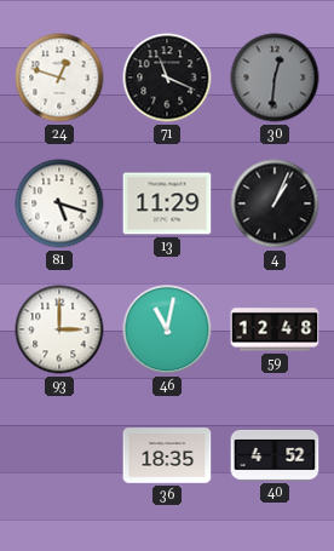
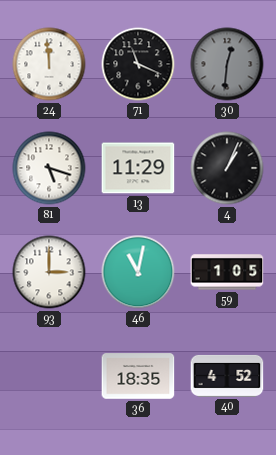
24: 12:48 -> 11:59
59: 12:48 -> 1:05
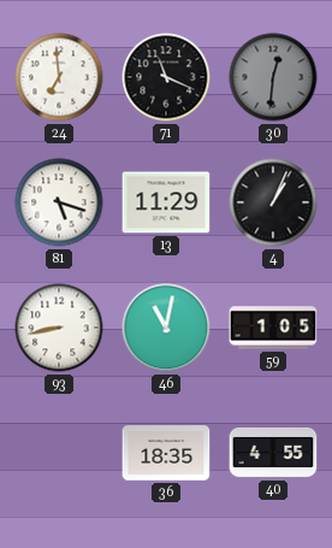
24: 11:59 -> 6:59
93: 3:00 -> 8:43
40: 4:52 -> 4:55
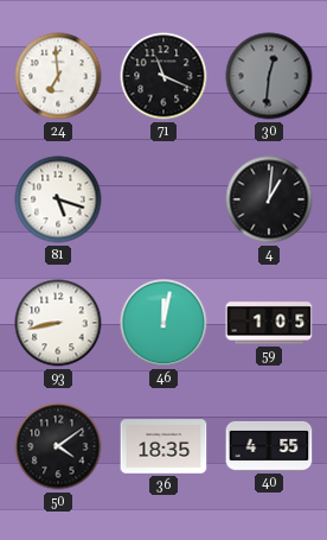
13: 11:29 -> none
4: 1:04 -> 1:01
46: 11:02 -> 12:02
50: none -> 4:09
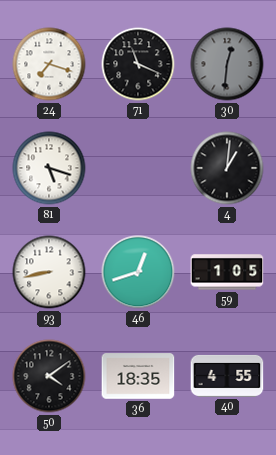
24: 6:59 -> 7:18
46: 12:02 -> 12:42
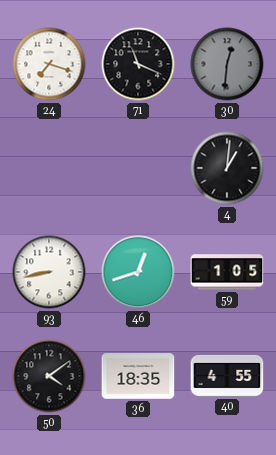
81: 5:18 -> none
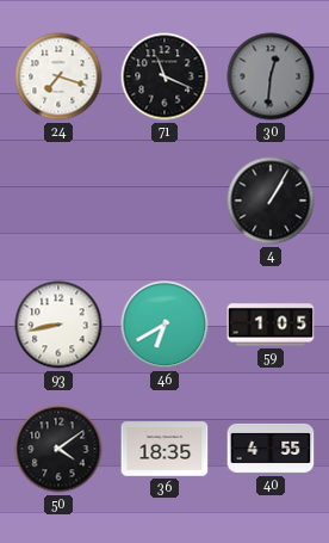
4: 1:01 -> 1:05
46: 12:42 -> 6:40
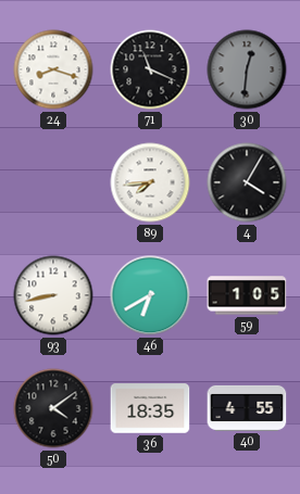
24: 7:18 -> 8:18
89: none -> 7:44
4: 1:05 -> 4:05
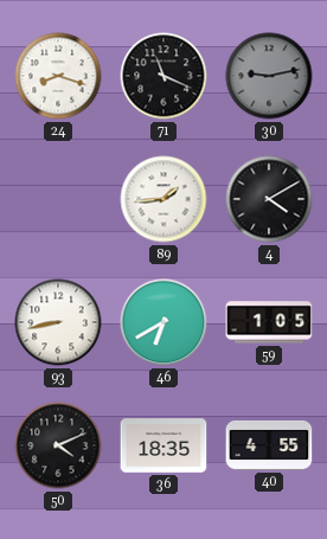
30: 12:31 -> 9:13
89: 7:44 -> 1:44
4: 4:05 -> 4:10
50: 4:09 -> 4:11
